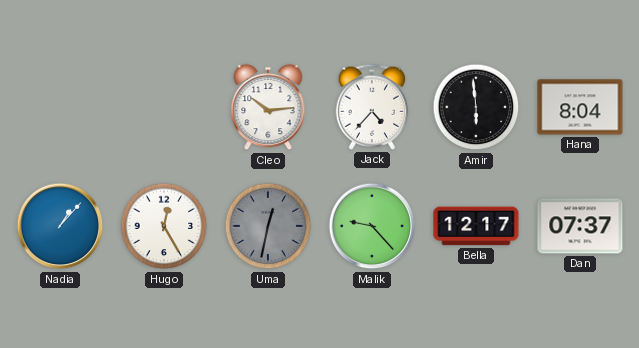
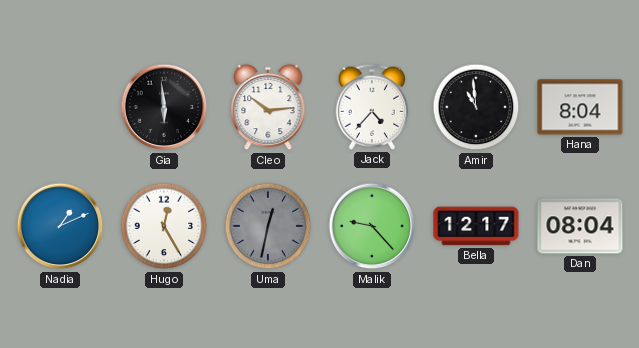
Gia: none -> 5:59
Amir: 5:59 -> 10:59
Nadia: 1:07 -> 1:11
Dan: 07:37 -> 08:04
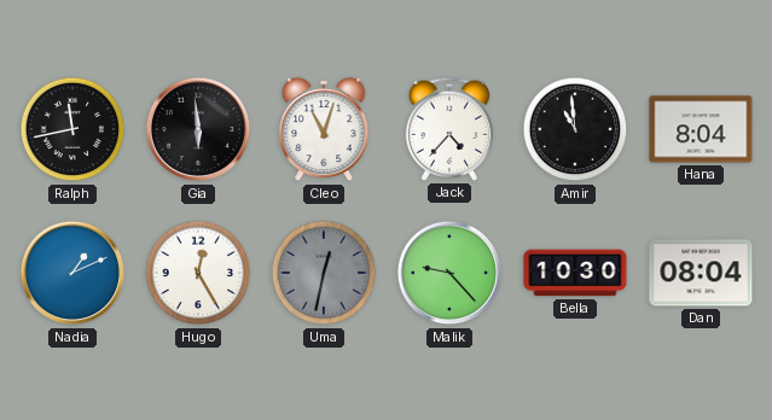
Ralph: none -> 11:43
Cleo: 10:14 -> 11:03
Bella: 12:17 -> 10:30
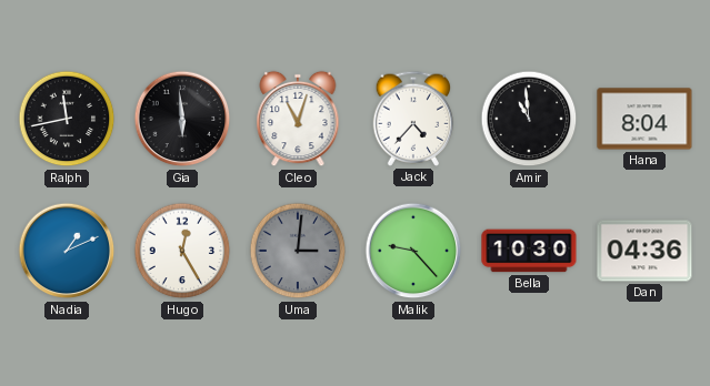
Uma: 12:32 -> 3:01
Dan: 08:04 -> 04:36
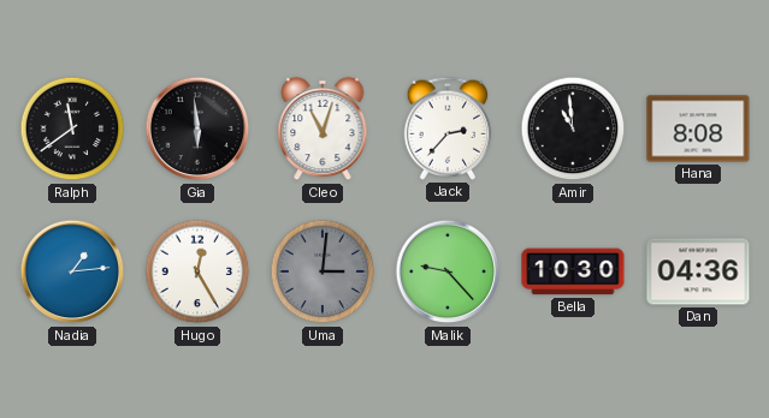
Ralph: 11:43 -> 11:39
Jack: 4:37 -> 2:37
Hana: 8:04 -> 8:08
Nadia: 1:11 -> 1:14
